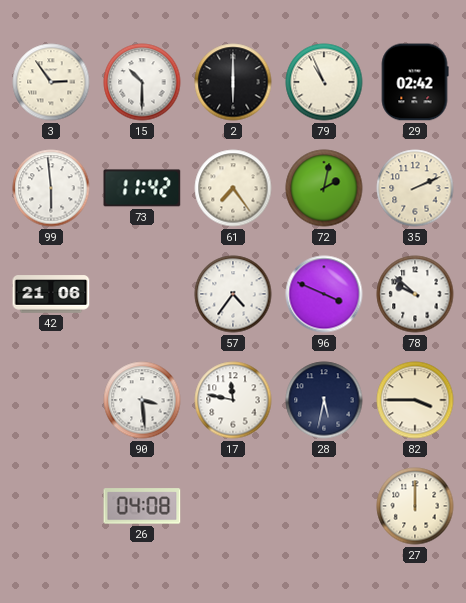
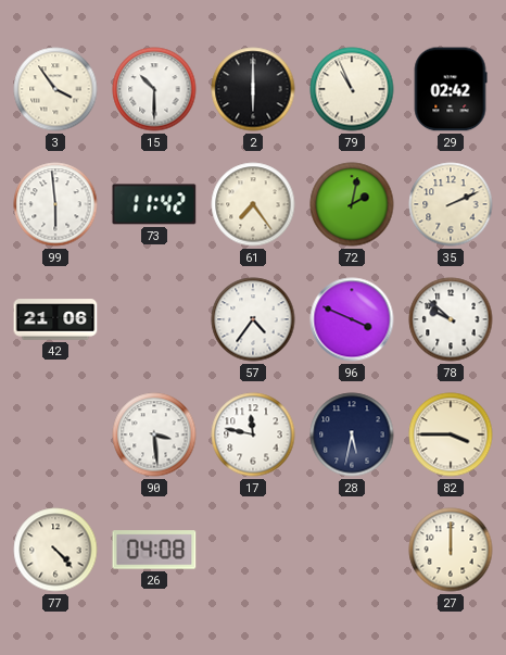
3: 2:54 -> 3:54
77: none -> 4:23
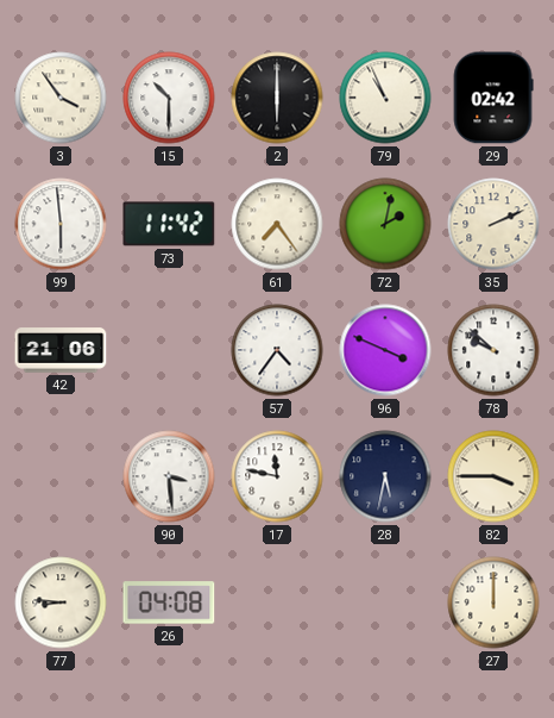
77: 4:23 -> 8:46
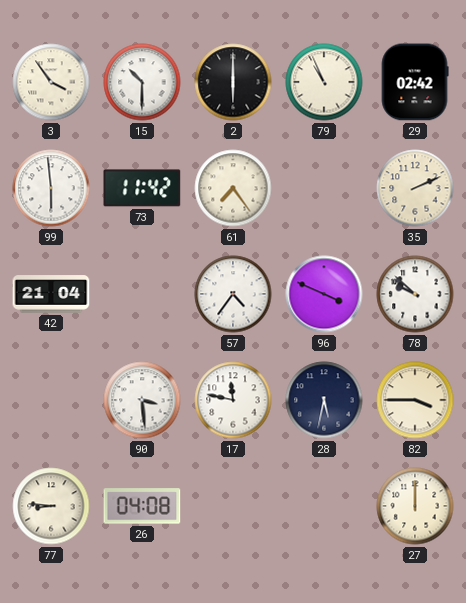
72: 2:02 -> none
42: 21:06 -> 21:04
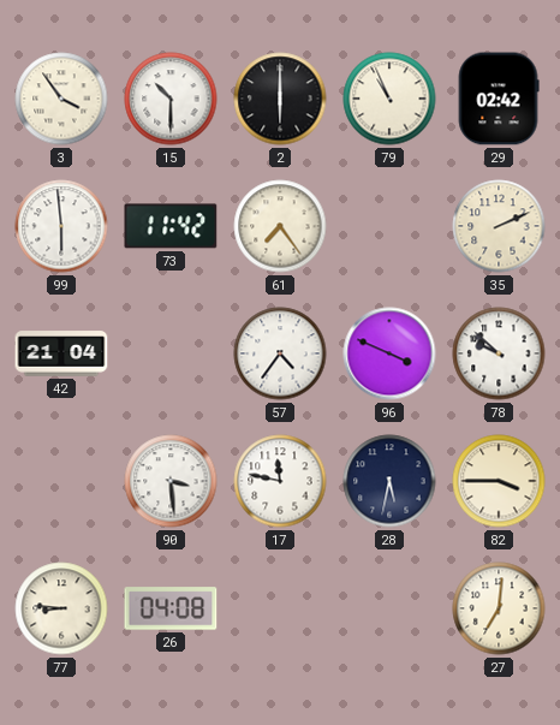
27: 12:00 -> 7:01
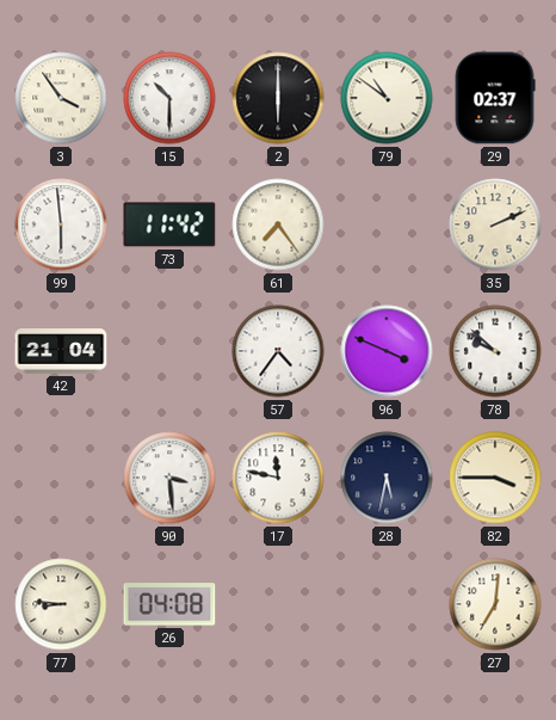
79: 10:56 -> 10:51
29: 02:42 -> 02:37
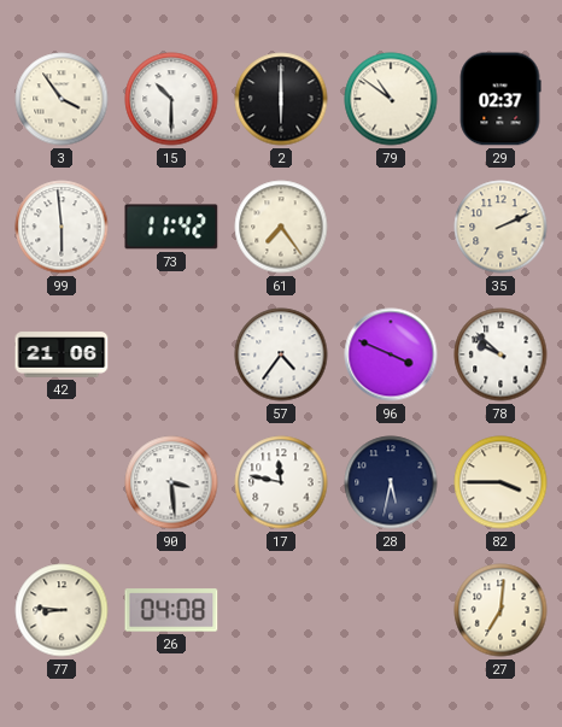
42: 21:04 -> 21:06
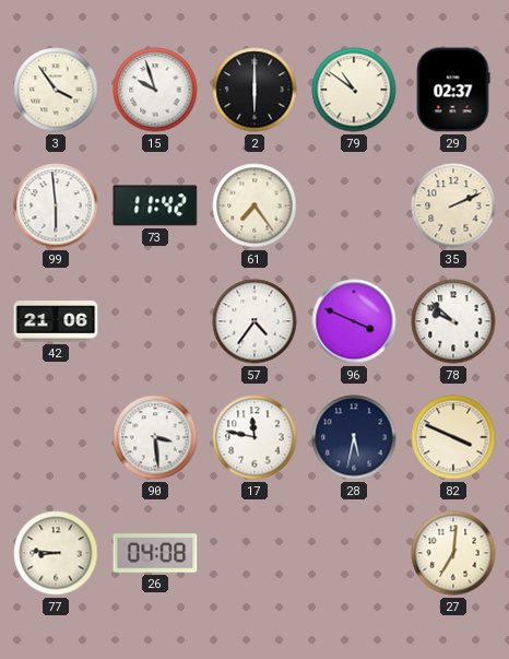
15: 10:30 -> 9:57
82: 3:45 -> 3:49
